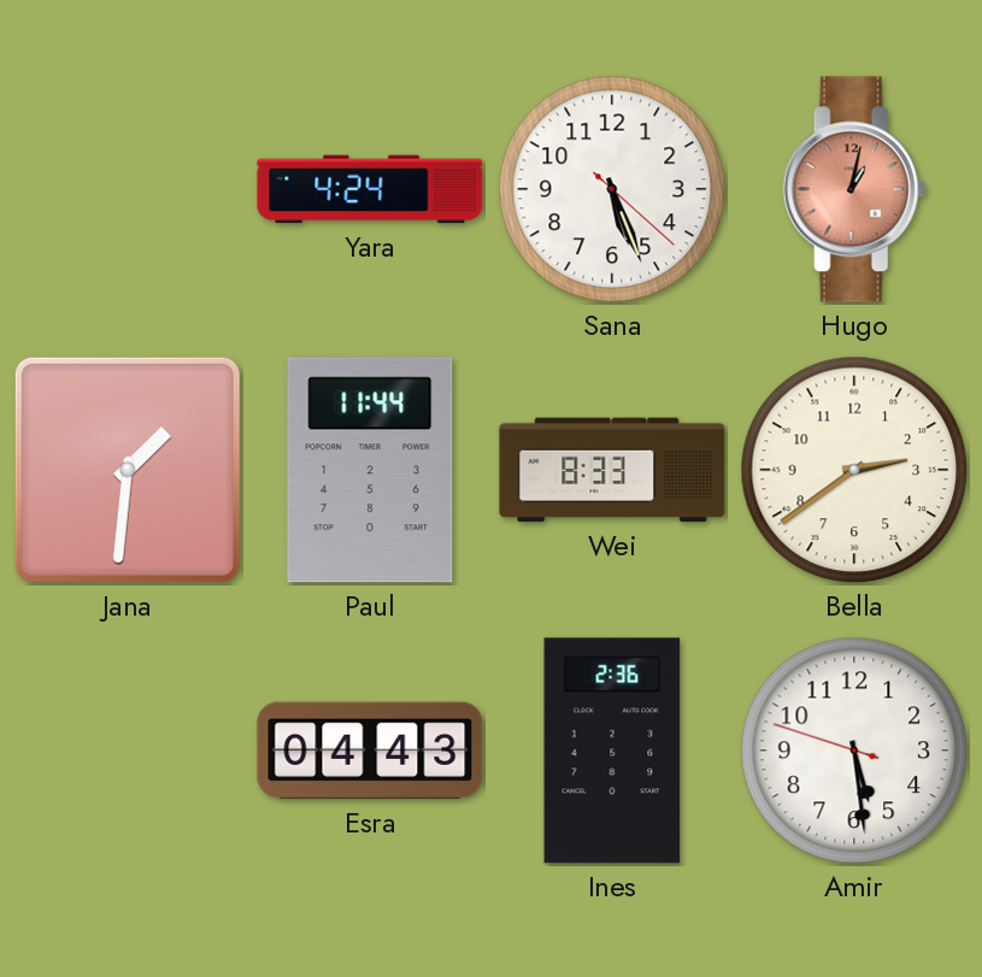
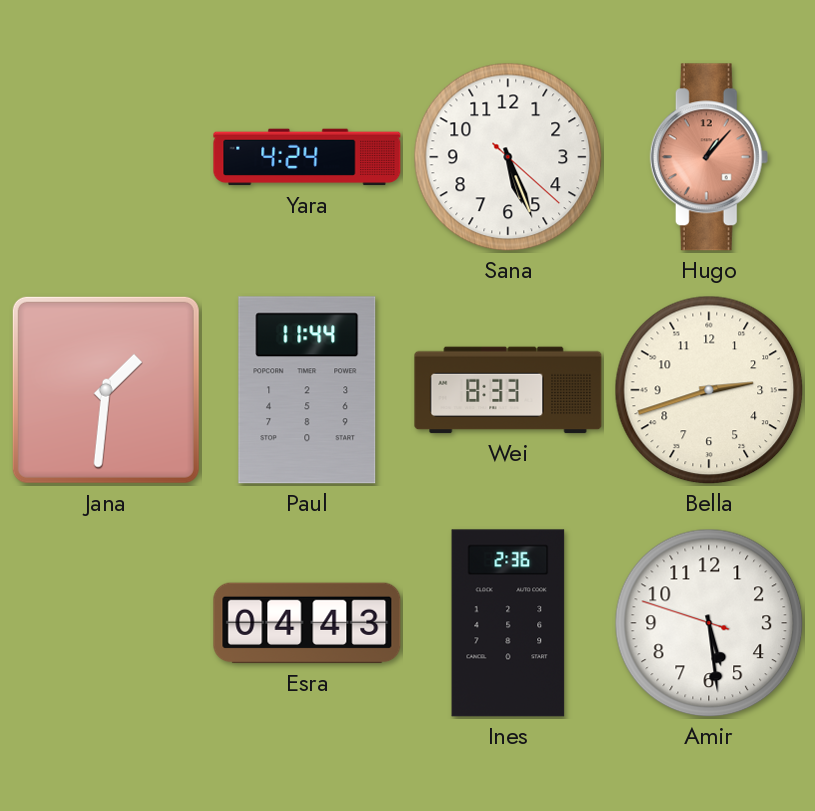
Hugo: 1:02 -> 1:07
Bella: 2:39 -> 2:42
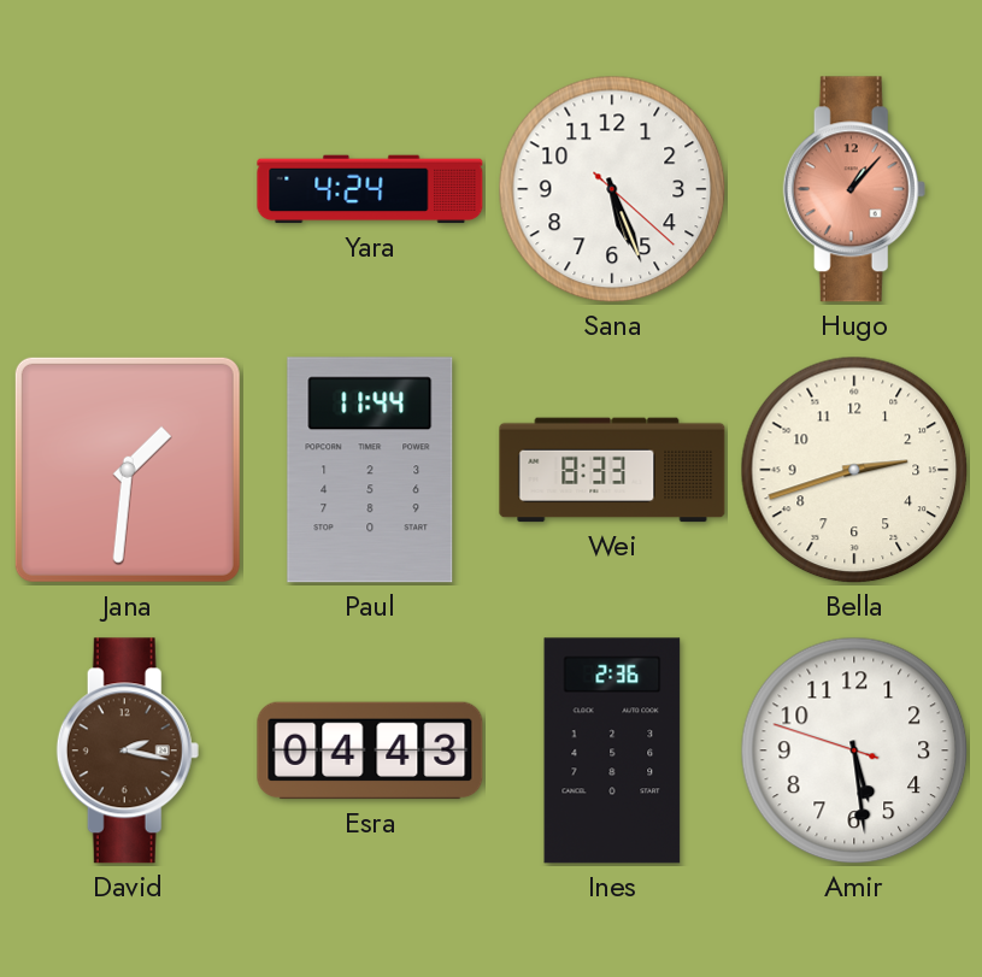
David: none -> 2:17
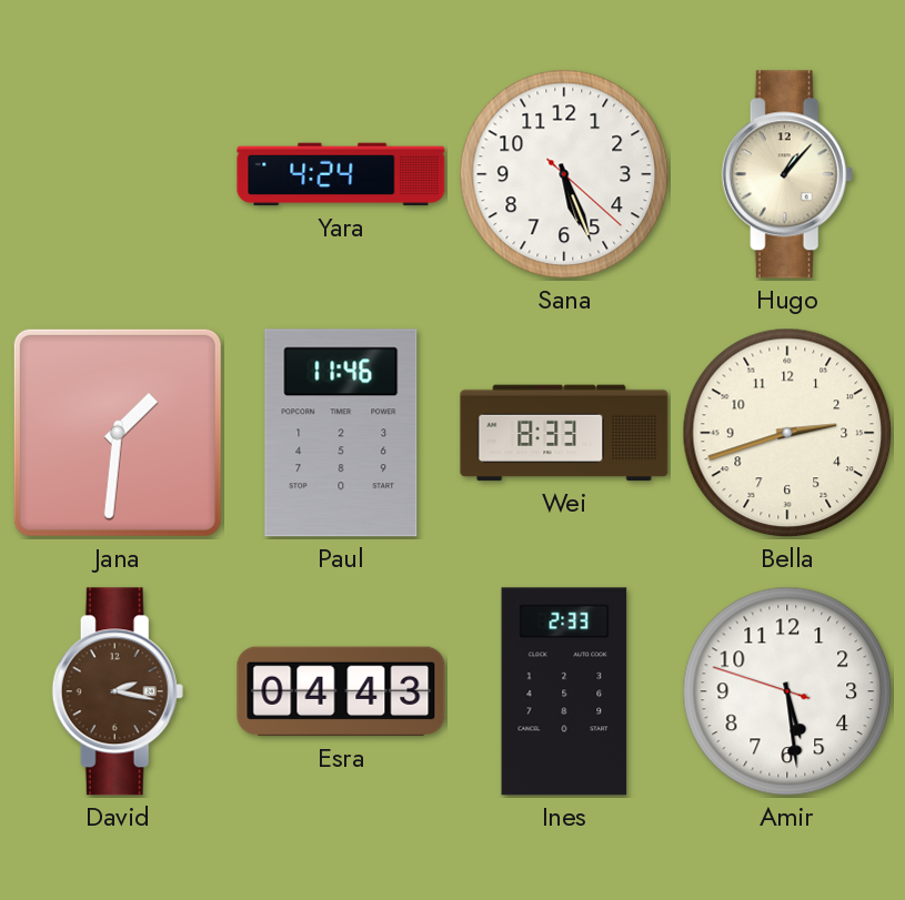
Hugo dial: salmon -> cream
Paul: 11:44 -> 11:46
Ines: 2:36 -> 2:33
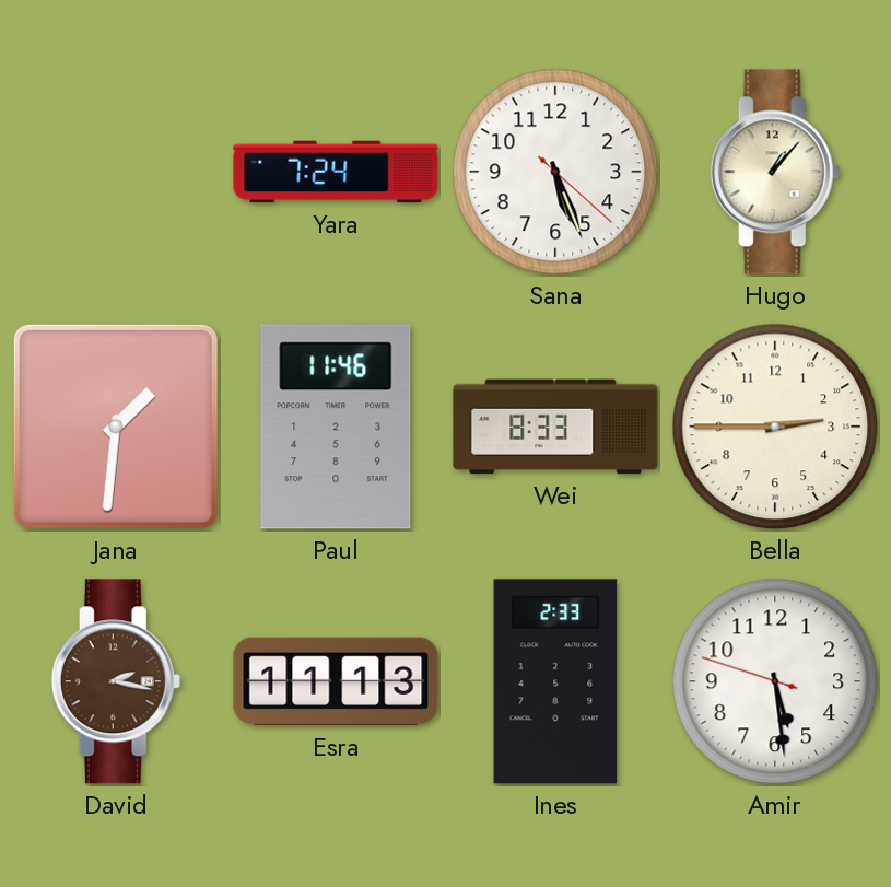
Yara: 4:24 -> 7:24
Bella: 2:42 -> 2:45
Esra: 04:43 -> 11:13
